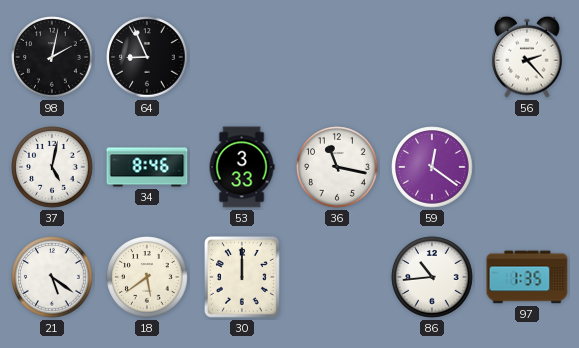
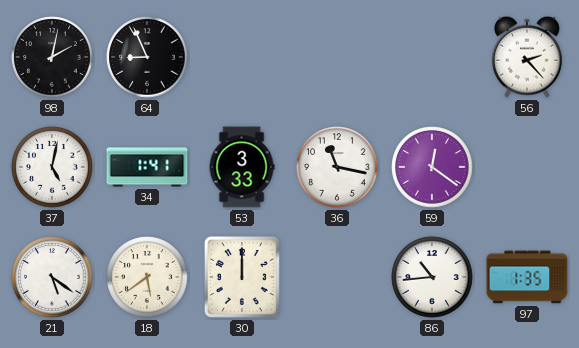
34: 8:46 -> 1:41
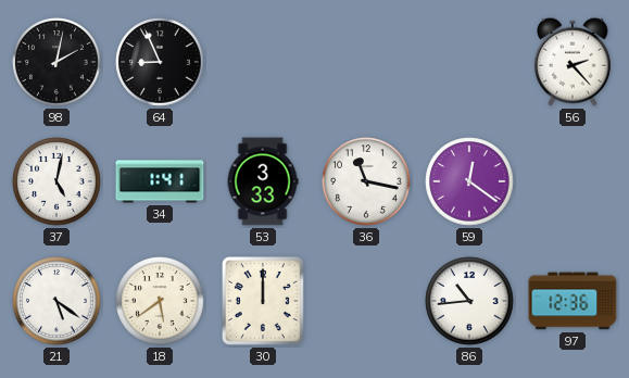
97: 1:35 -> 12:36
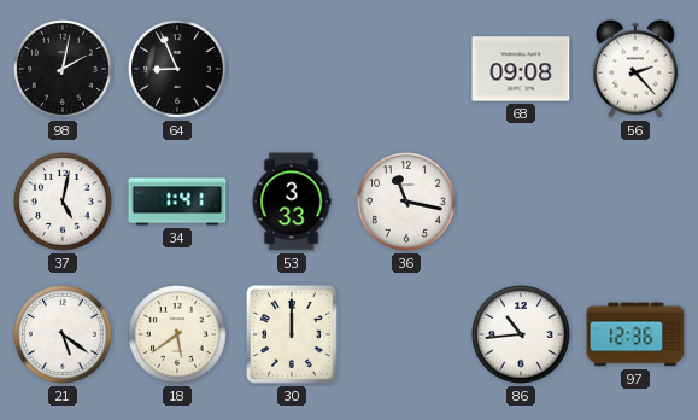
68: none -> 09:08
59: 12:21 -> none
